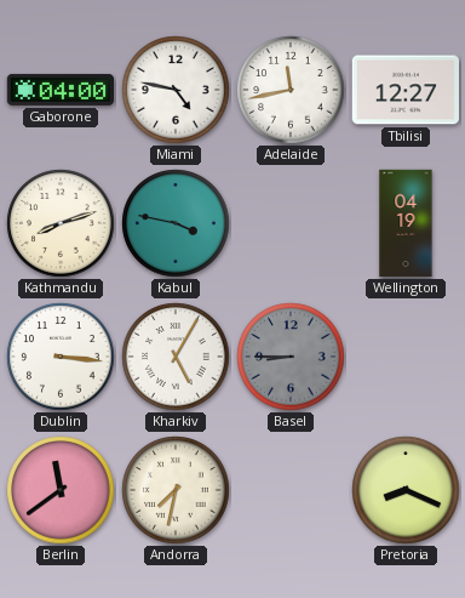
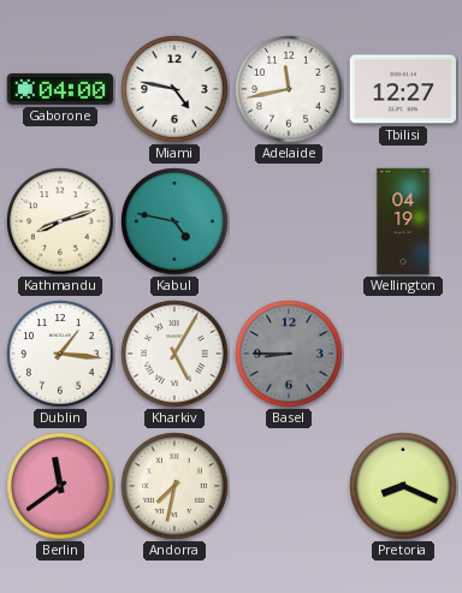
Kabul: 3:47 -> 4:47
Dublin: 3:16 -> 1:16
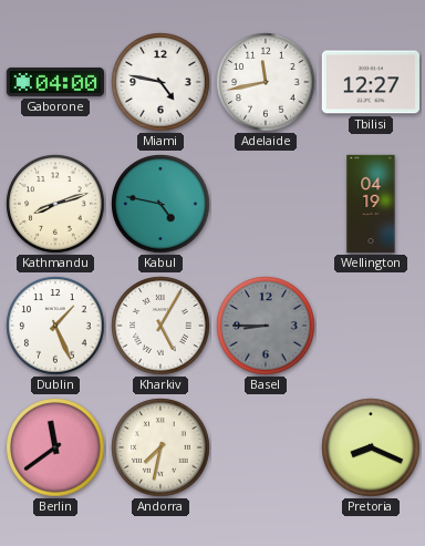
Dublin: 1:16 -> 1:26
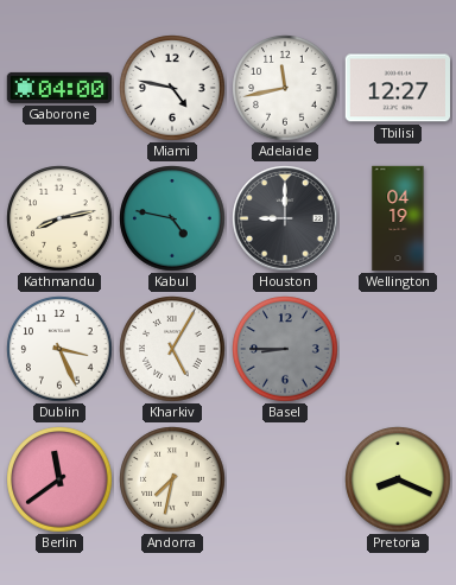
Kathmandu: 8:12 -> 8:13
Houston: none -> 9:00
Dublin: 1:26 -> 3:26
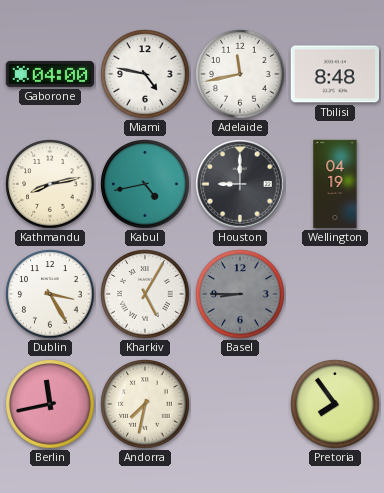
Tbilisi: 12:27 -> 8:48
Kabul: 4:47 -> 4:43
Dublin: 3:26 -> 3:25
Berlin: 11:39 -> 11:43
Pretoria: 8:19 -> 7:54
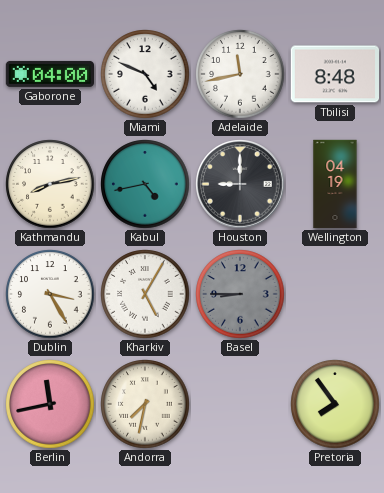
Miami: 4:47 -> 4:49
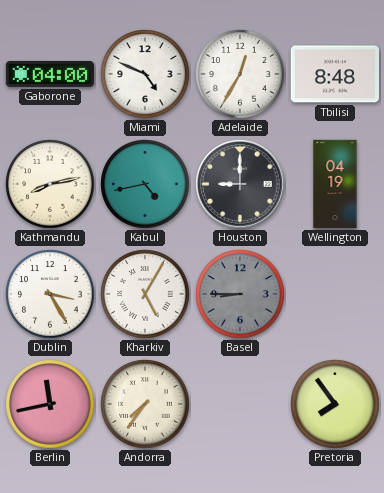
Adelaide: 11:43 -> 12:35
Andorra: 7:32 -> 7:36
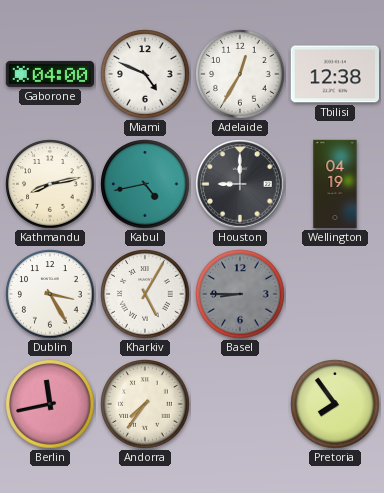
Tbilisi: 8:48 -> 12:38
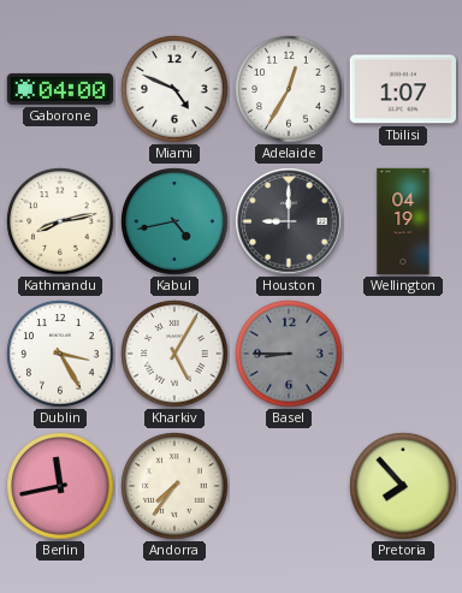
Tbilisi: 12:38 -> 1:07
Pretoria: 7:54 -> 7:53
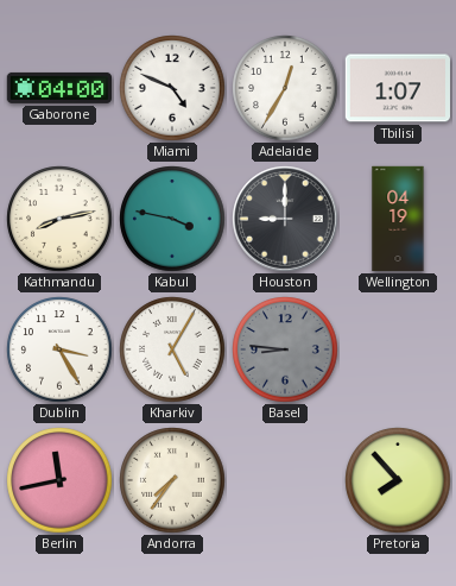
Kabul: 4:43 -> 3:47
Basel: 8:45 -> 8:46
